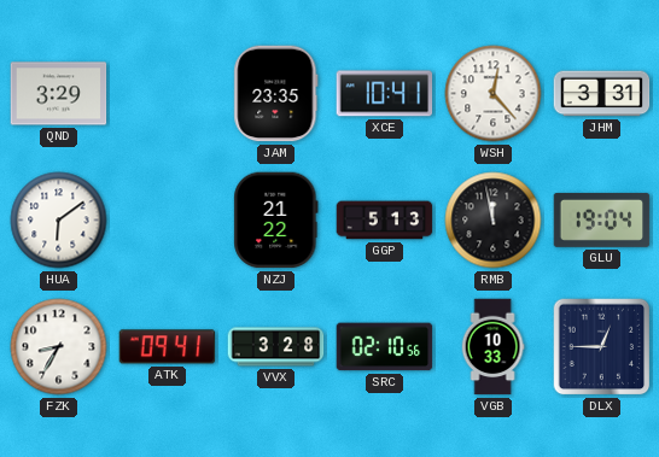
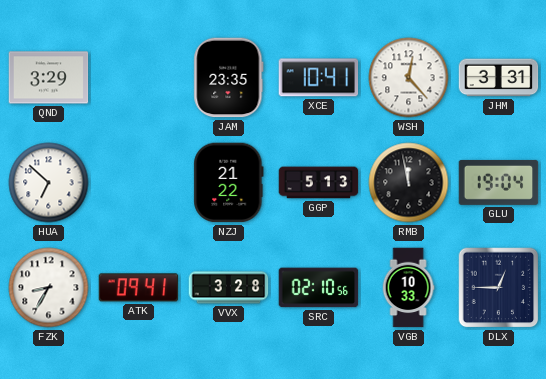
HUA: 6:09 -> 6:52
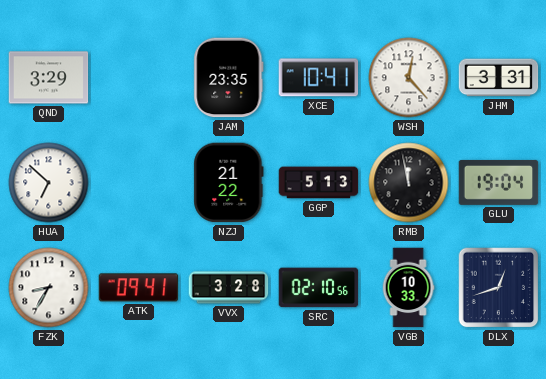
DLX: 12:45 -> 12:42
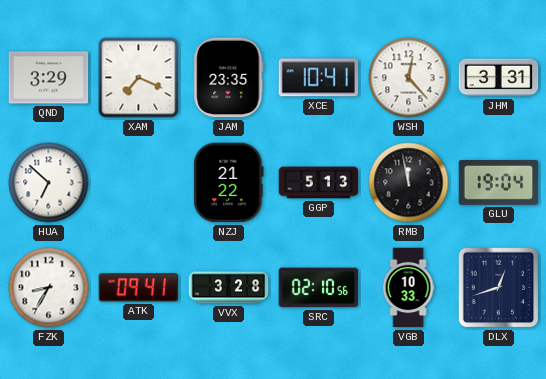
XAM: none -> 7:19
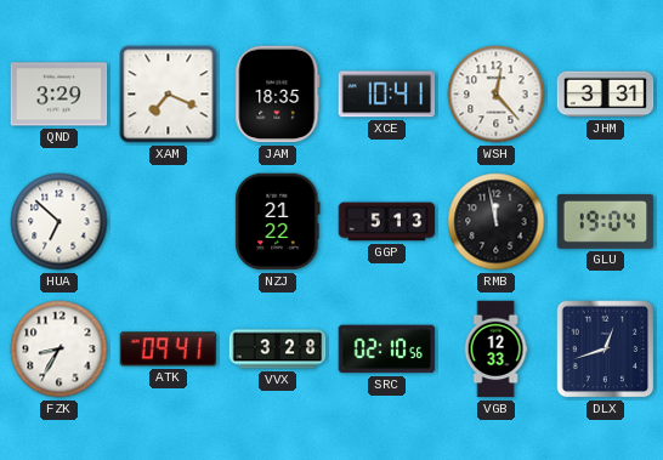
JAM: 23:35 -> 18:35
VGB: 10:33 -> 12:33
